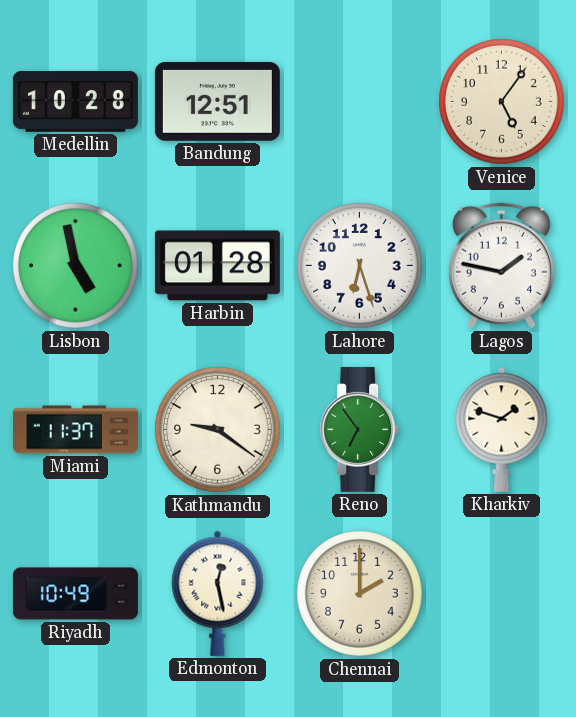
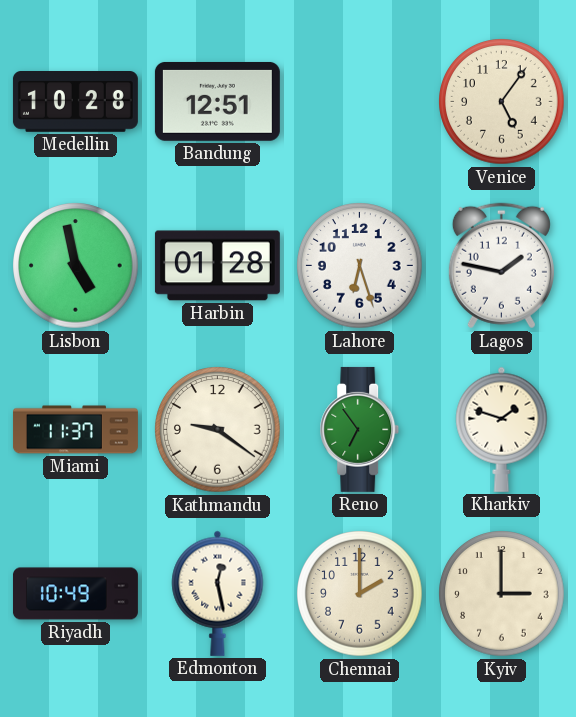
Kyiv: none -> 3:00
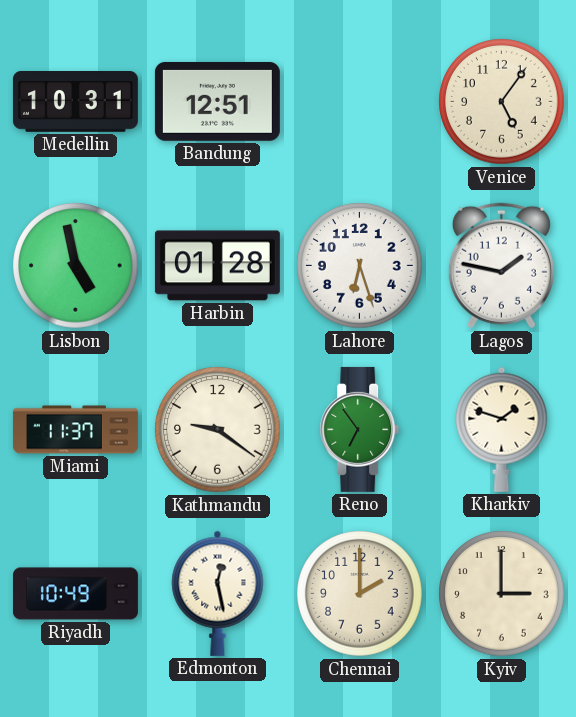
Medellin: 10:28 -> 10:31
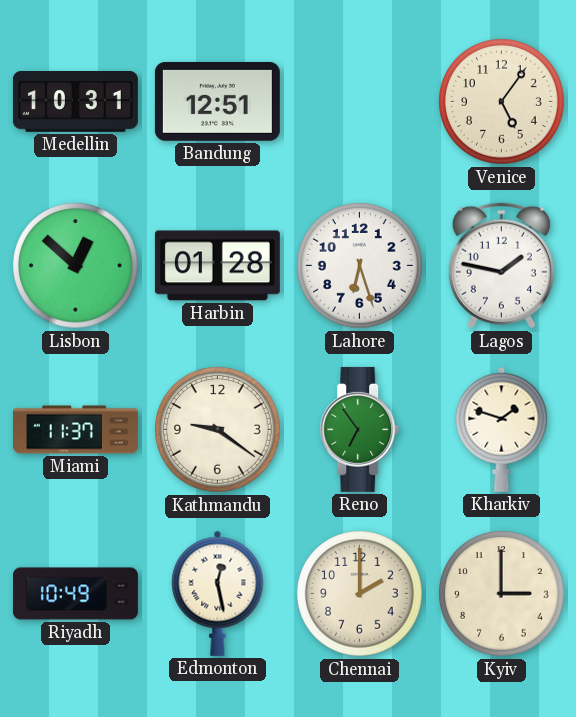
Lisbon: 4:58 -> 12:52
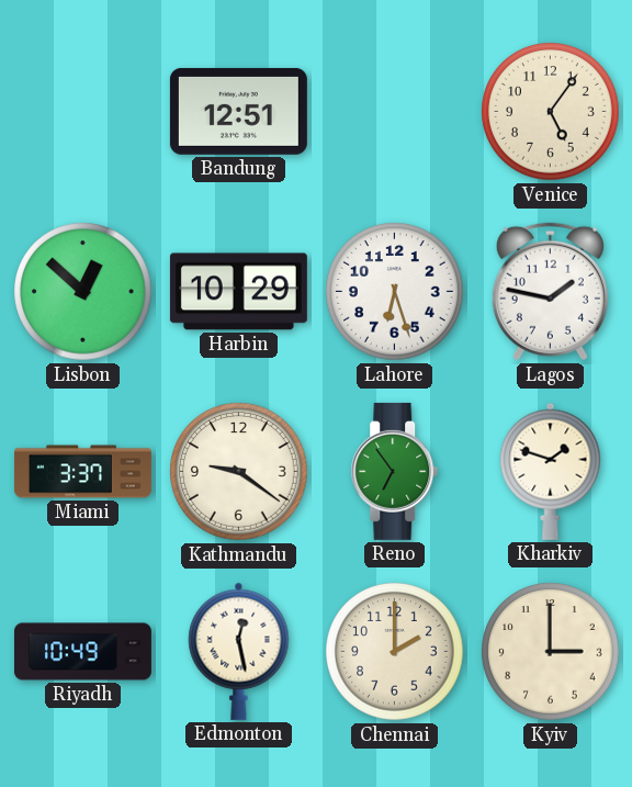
Medellin: 10:31 -> none
Harbin: 01:28 -> 10:29
Miami: 11:37 -> 3:37
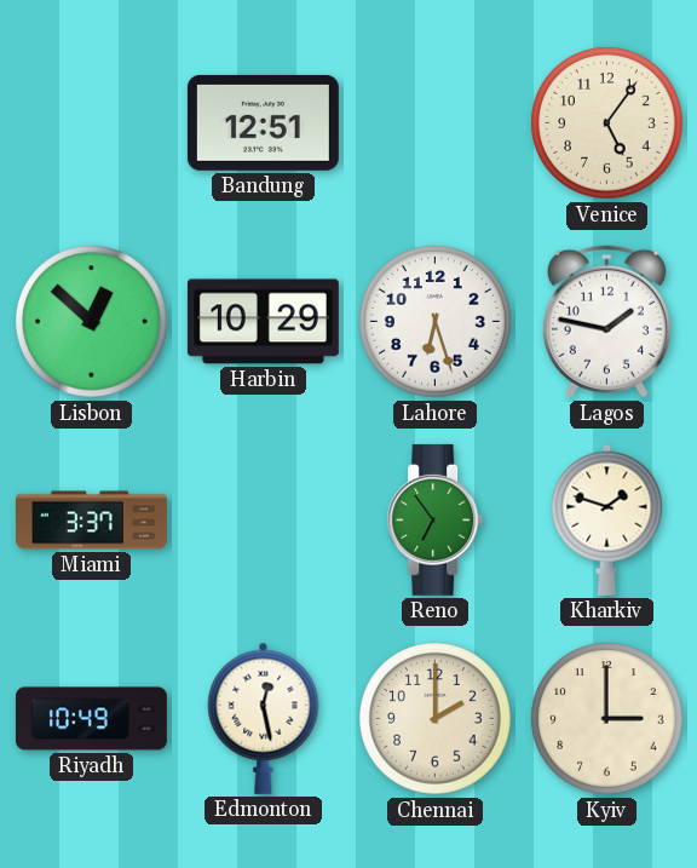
Kathmandu: 9:21 -> none
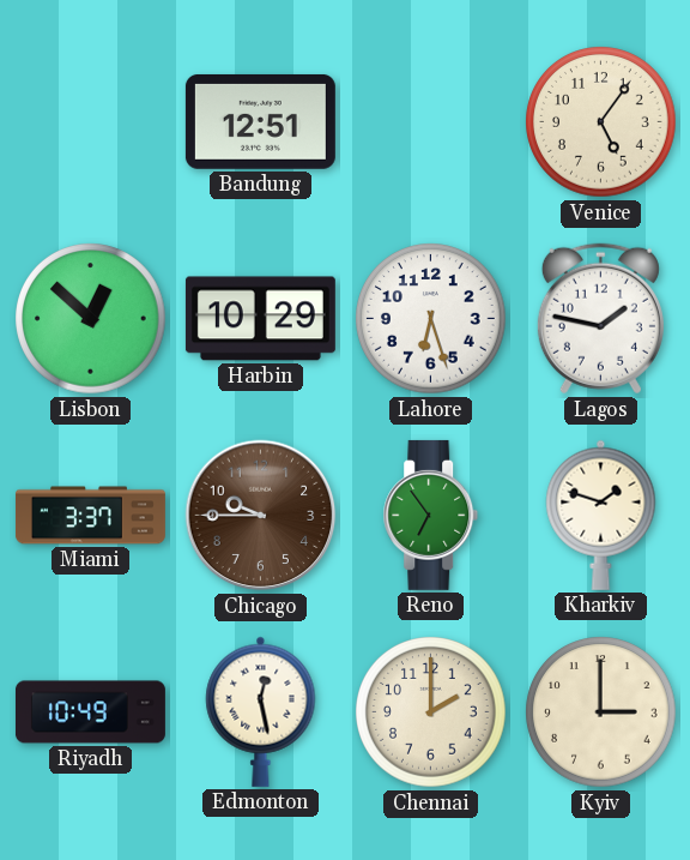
Chicago: none -> 9:45
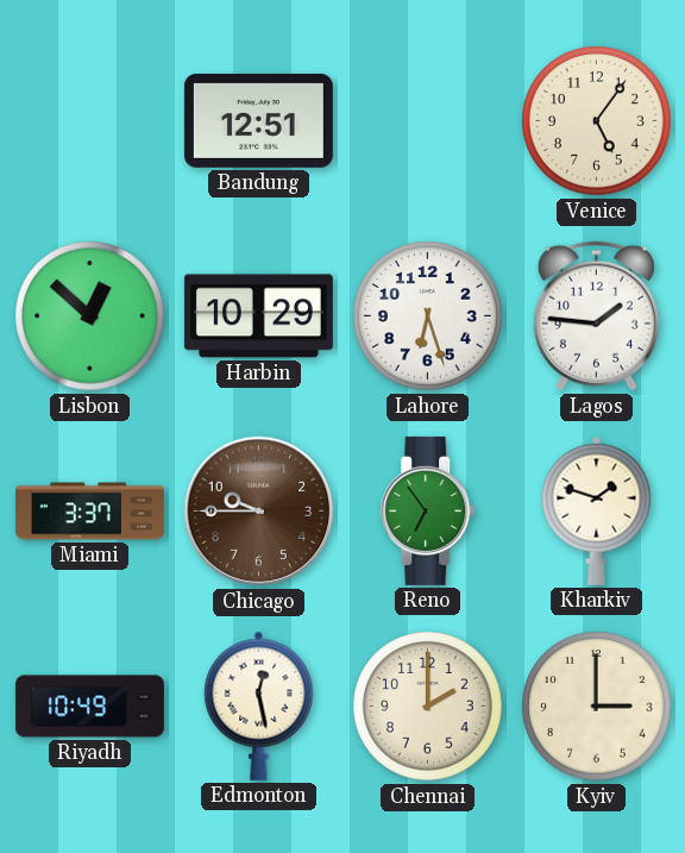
Lagos: 1:47 -> 1:46
